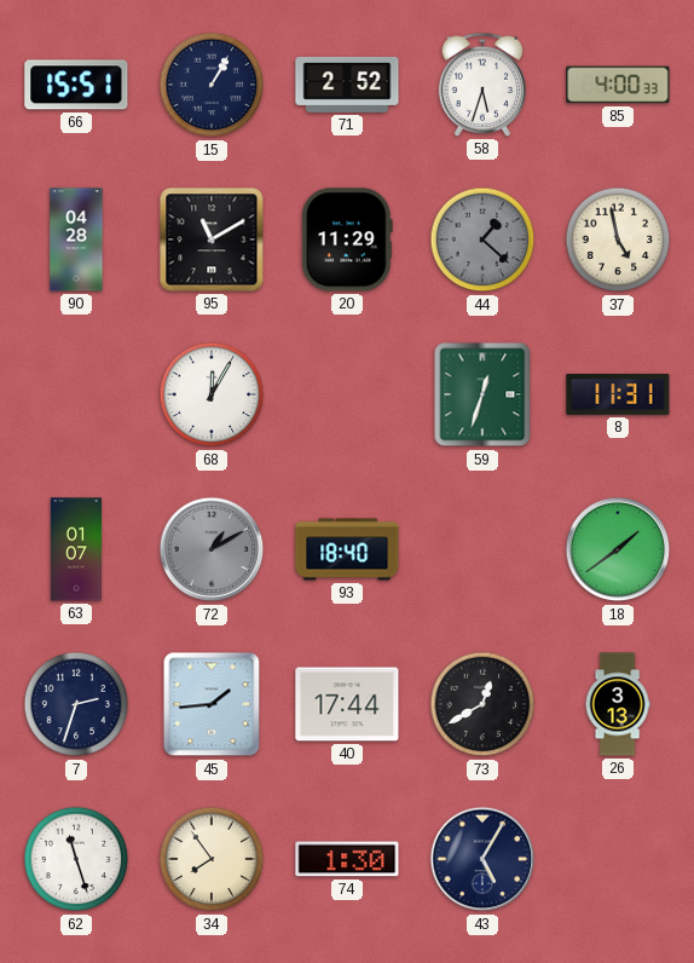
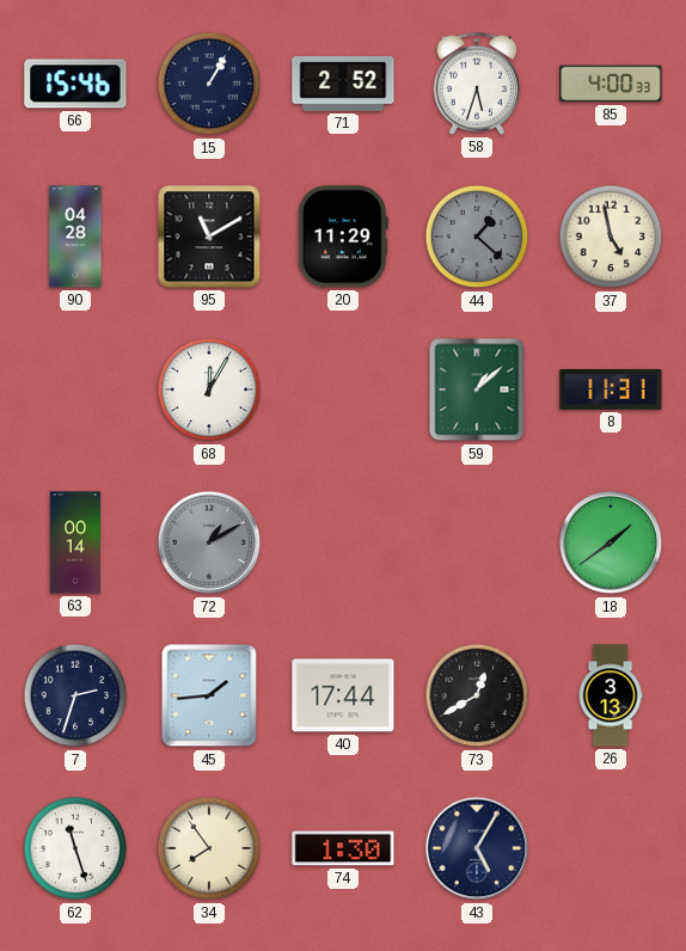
66: 15:51 -> 15:46
59: 12:33 -> 1:08
63: 01:07 -> 00:14
93: 18:40 -> none
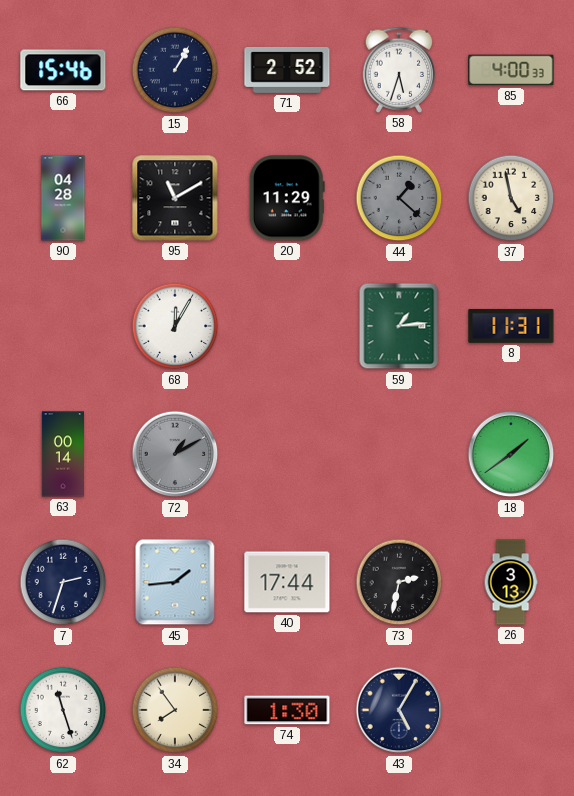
59: 1:08 -> 1:14
73: 12:40 -> 2:32
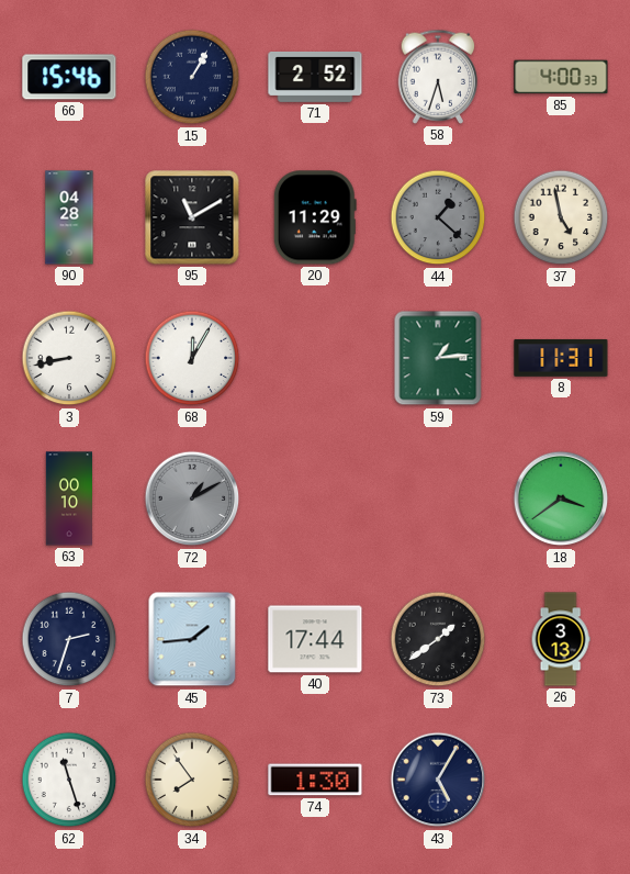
3: none -> 8:43
63: 00:14 -> 00:10
18: 1:39 -> 3:39
73: 2:32 -> 1:39
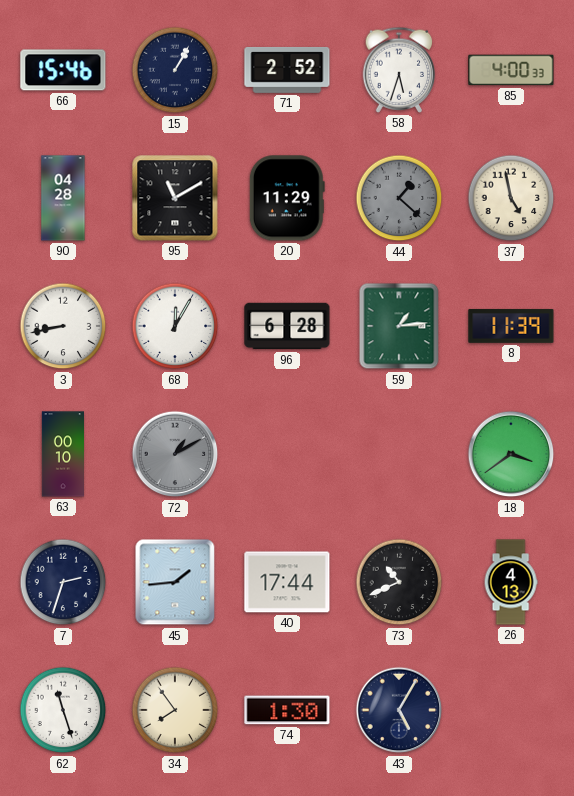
96: none -> 6:28
8: 11:31 -> 11:39
73: 1:39 -> 10:41
26: 3:13 -> 4:13
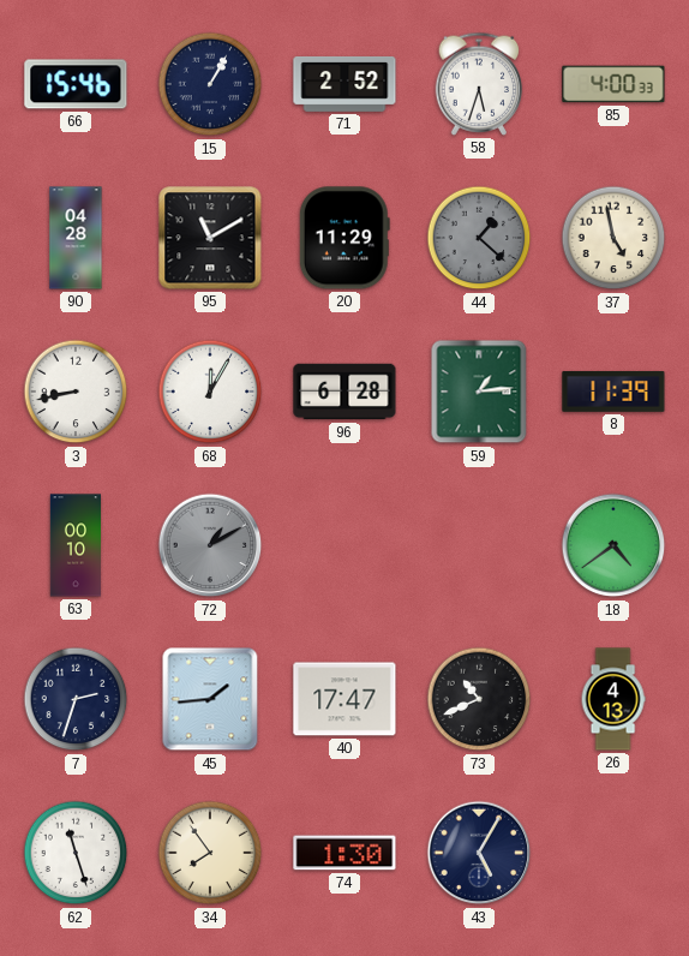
18: 3:39 -> 4:39
40: 17:44 -> 17:47
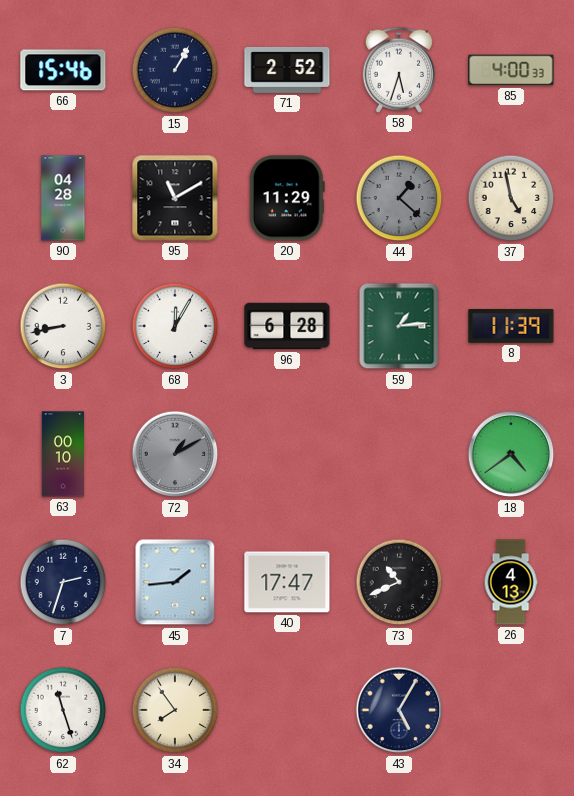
74: 1:30 -> none
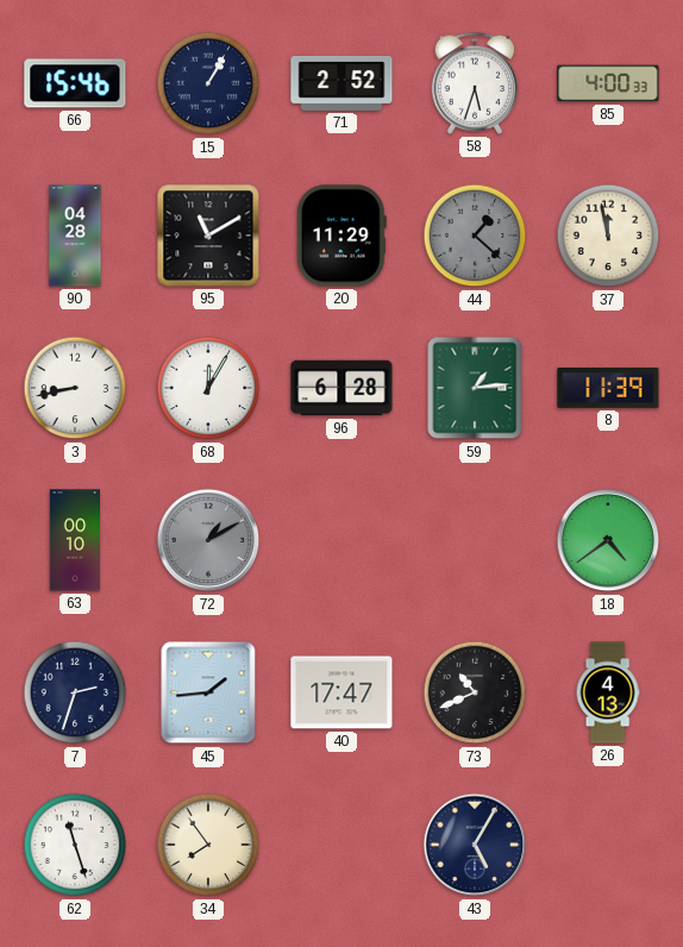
37: 4:58 -> 11:58
